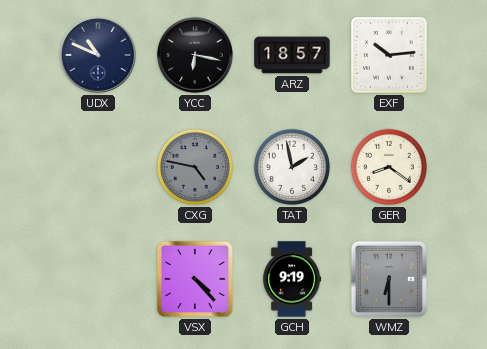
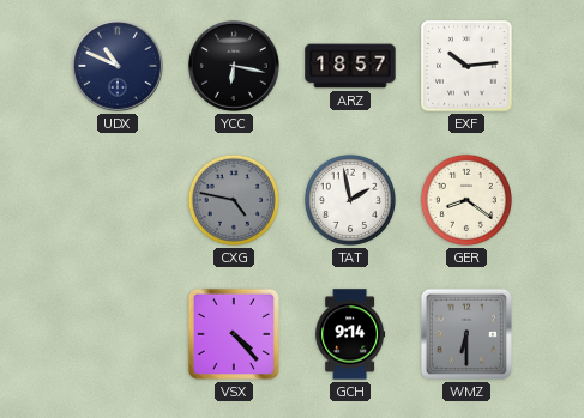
GCH: 9:19 -> 9:14
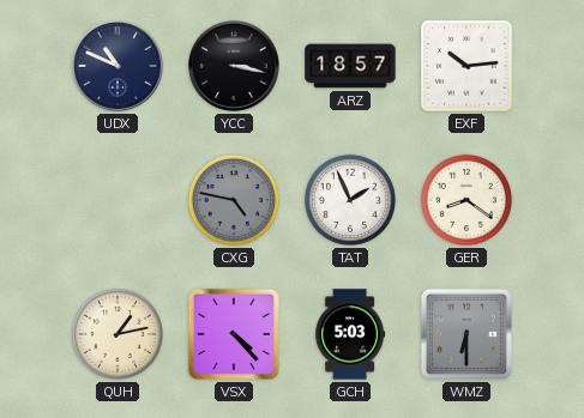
YCC: 6:17 -> 3:17
TAT: 1:58 -> 1:56
QUH: none -> 1:13
GCH: 9:14 -> 5:03
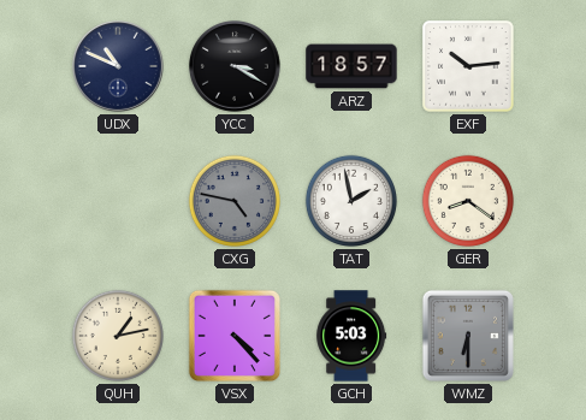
YCC: 3:17 -> 3:20
TAT: 1:56 -> 1:58
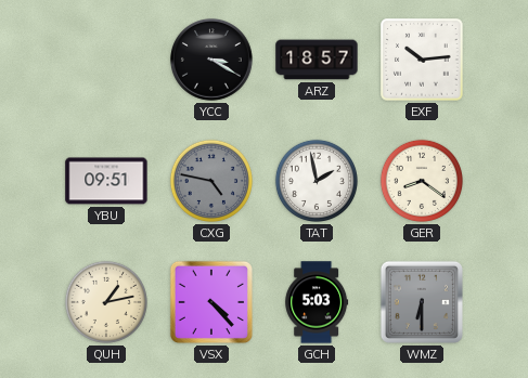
UDX: 10:49 -> none
YBU: none -> 09:51
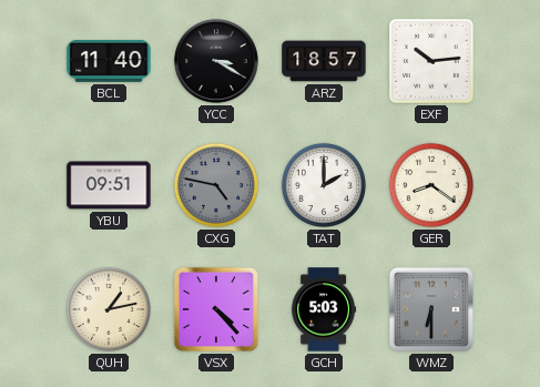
BCL: none -> 11:40
TAT: 1:58 -> 2:00
